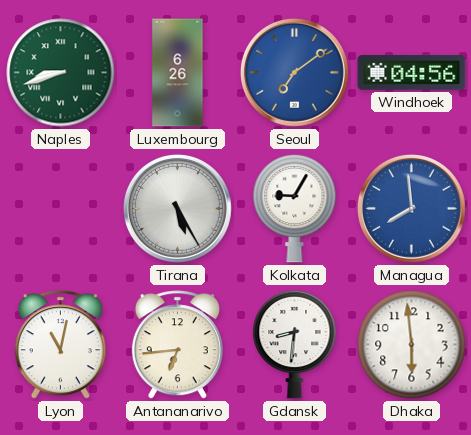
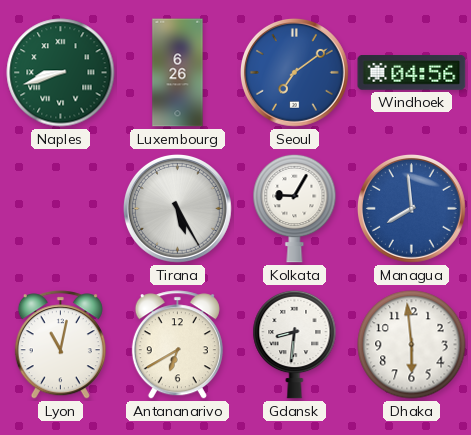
Antananarivo: 6:44 -> 6:40
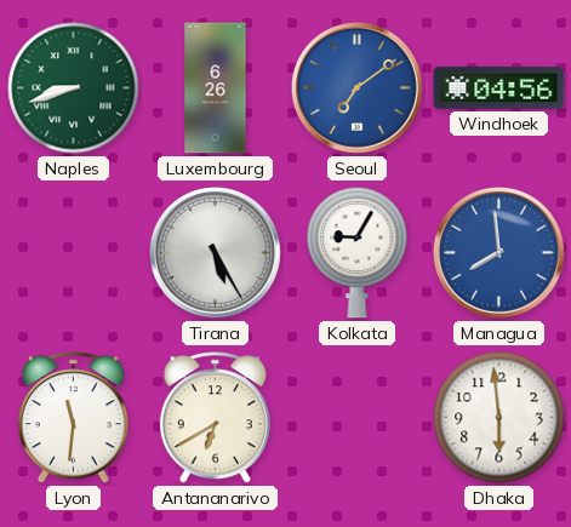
Lyon: 11:02 -> 11:31
Gdansk: 8:31 -> none
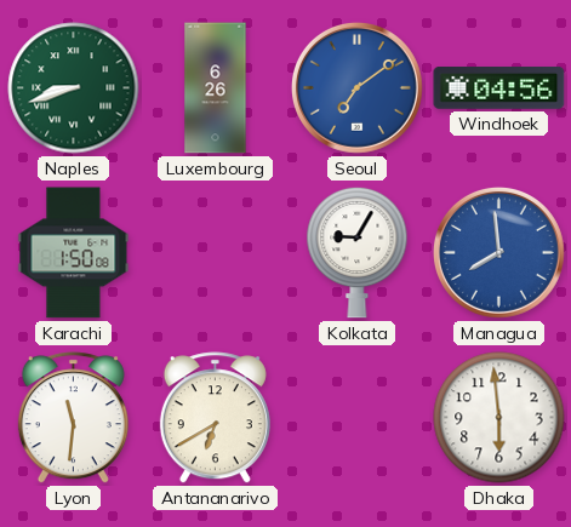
Karachi: none -> 1:50
Tirana: 5:25 -> none
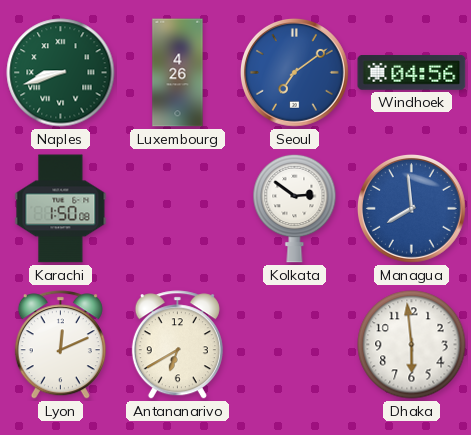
Luxembourg: 6:26 -> 4:26
Kolkata: 9:05 -> 2:51
Lyon: 11:31 -> 12:11
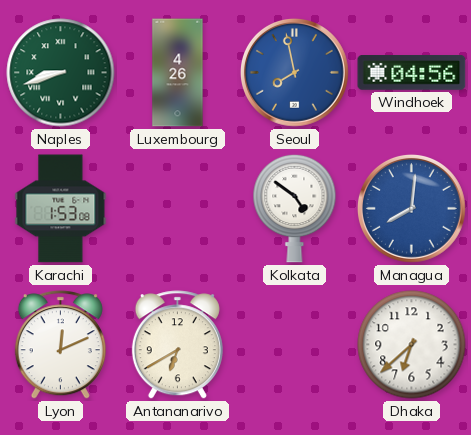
Seoul: 7:09 -> 7:58
Karachi: 1:50 -> 1:53
Kolkata: 2:51 -> 4:51
Managua: 7:59 -> 8:01
Dhaka: 5:59 -> 6:38
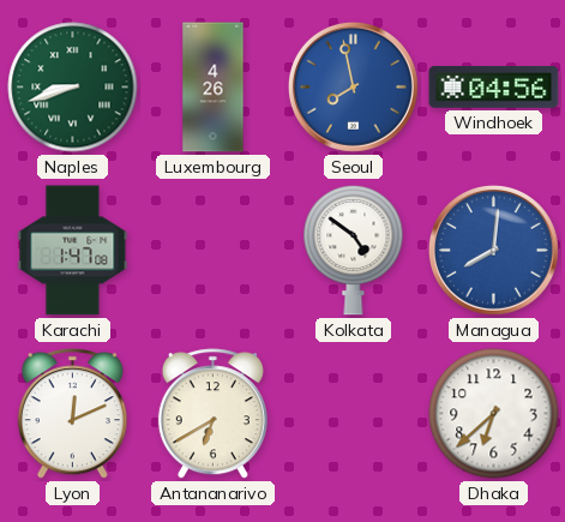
Karachi: 1:53 -> 1:47
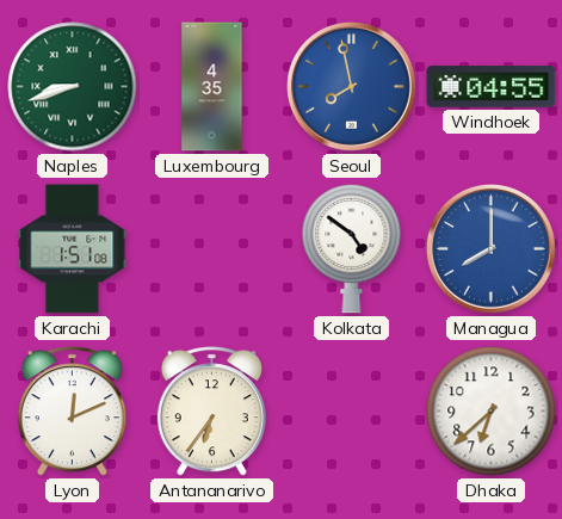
Luxembourg: 4:26 -> 4:35
Windhoek: 04:56 -> 04:55
Karachi: 1:47 -> 1:51
Managua: 8:01 -> 8:00
Antananarivo: 6:40 -> 6:36
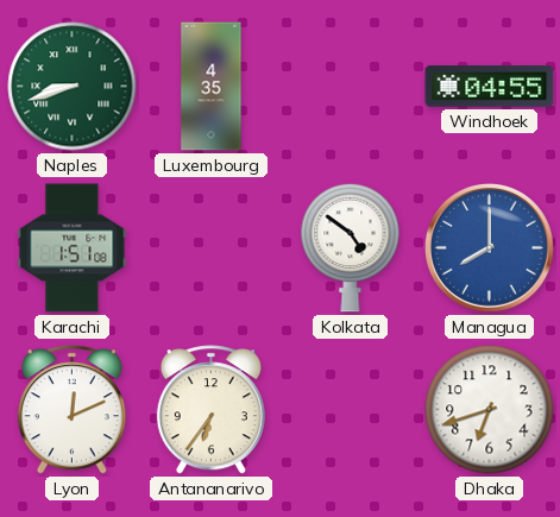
Seoul: 7:58 -> none
Dhaka: 6:38 -> 6:42
